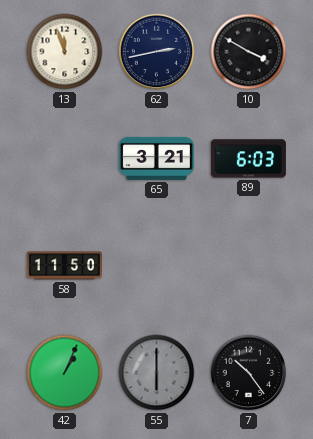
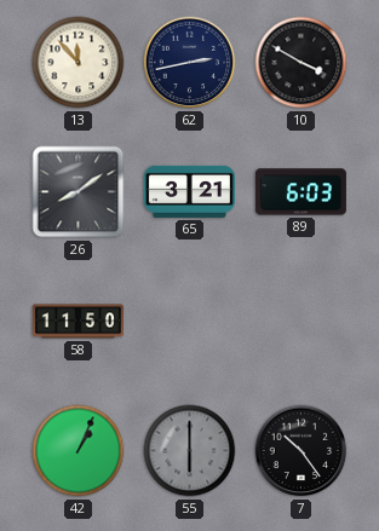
13: 11:57 -> 11:53
26: none -> 8:09
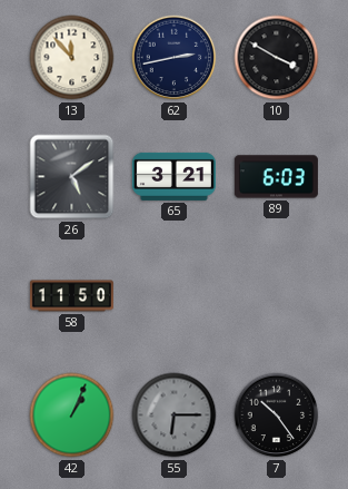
26: 8:09 -> 5:09
55: 6:00 -> 6:15
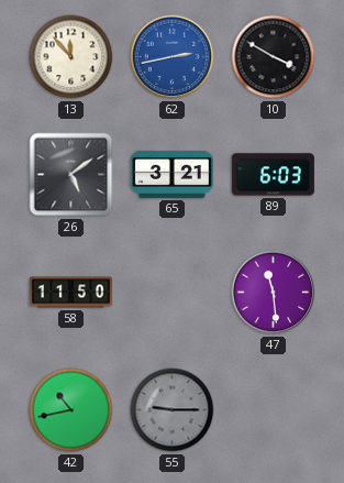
62 dial: navy -> blue
47: none -> 11:29
42: 1:04 -> 10:43
55: 6:15 -> 9:15
7: 10:24 -> none
